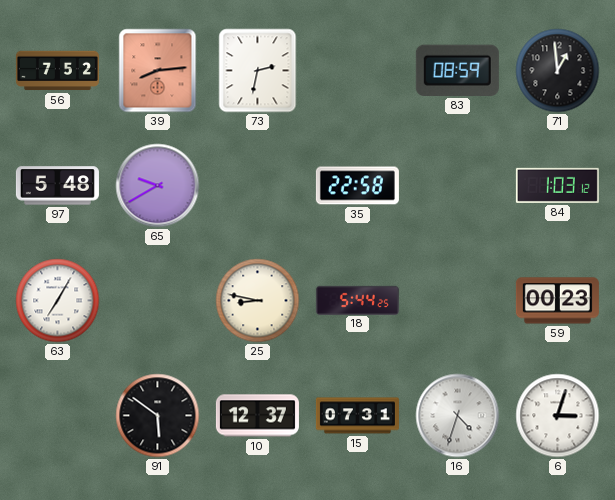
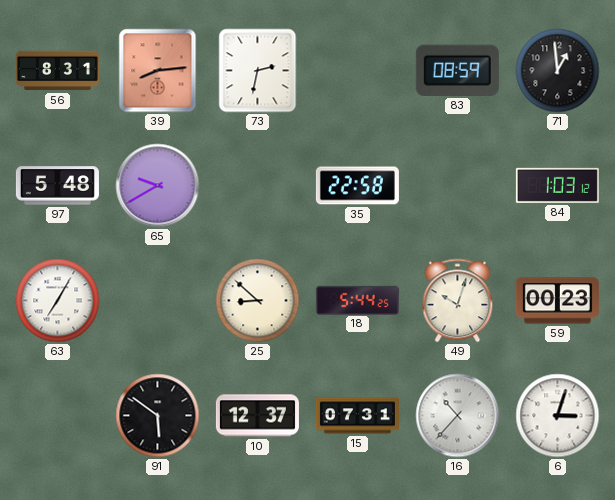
56: 7:52 -> 8:31
25: 8:47 -> 8:52
49: none -> 10:03
16: 4:33 -> 10:37
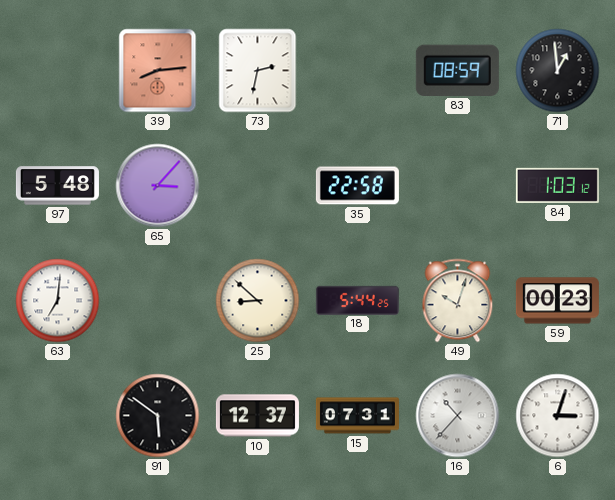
56: 8:31 -> none
65: 9:40 -> 3:07
63: 7:05 -> 7:01
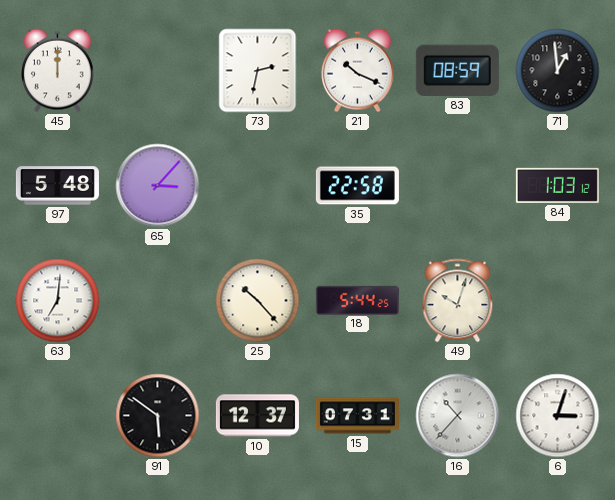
45: none -> 12:00
39: 8:14 -> none
21: none -> 10:19
25: 8:52 -> 10:23
59: 00:23 -> none
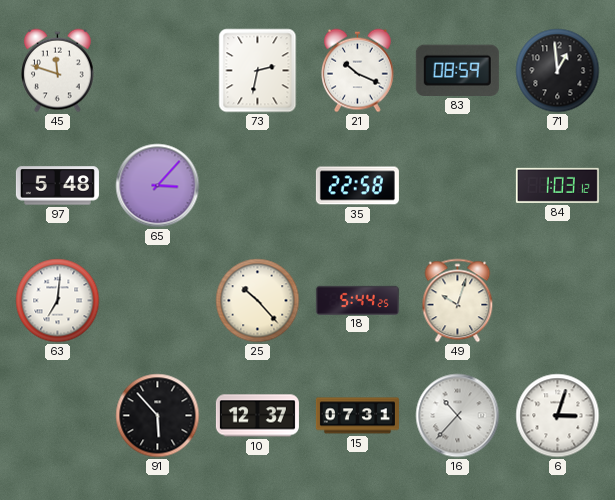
45: 12:00 -> 11:48
91: 5:51 -> 5:53
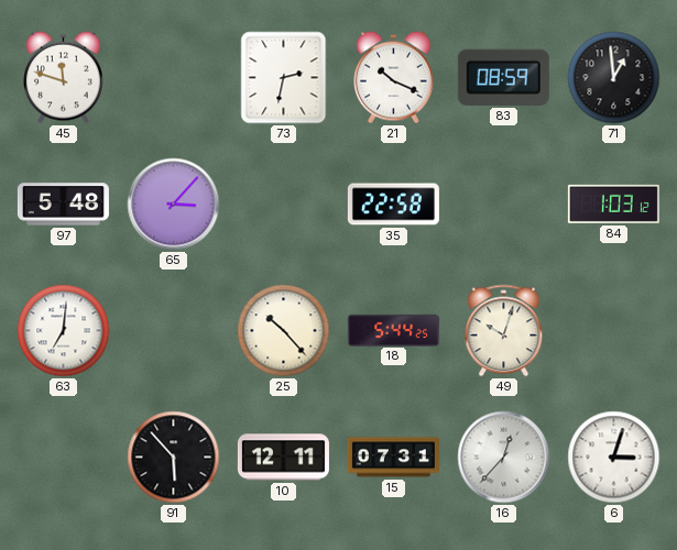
10: 12:37 -> 12:11
16: 10:37 -> 12:37
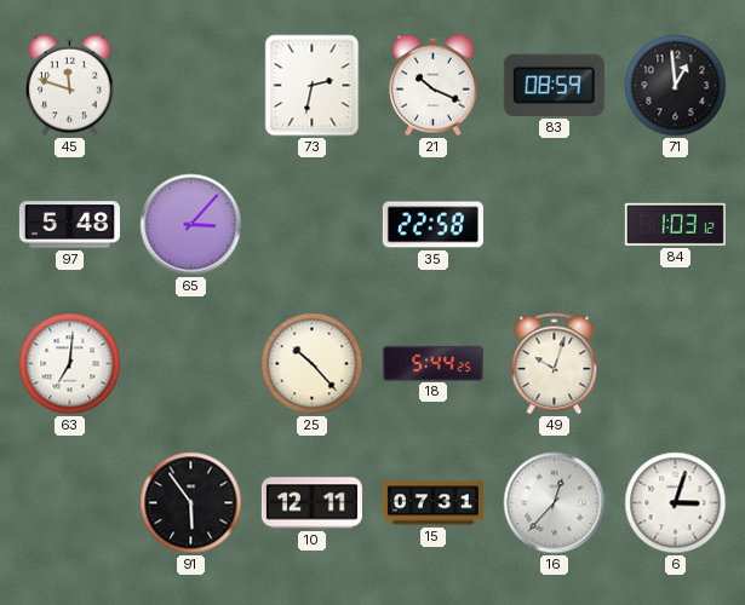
91: 5:53 -> 5:54
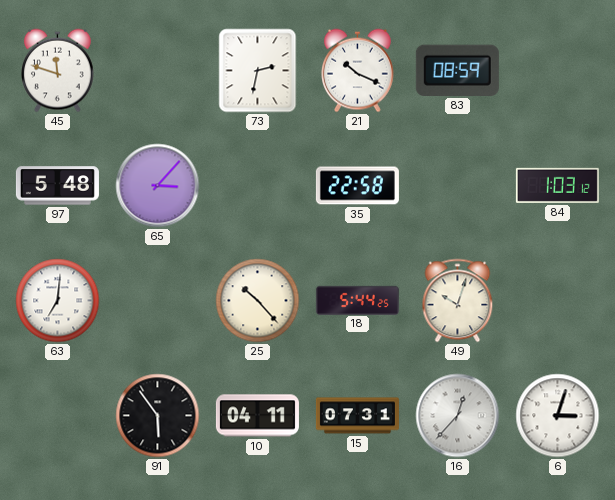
71: 12:59 -> none
10: 12:11 -> 04:11
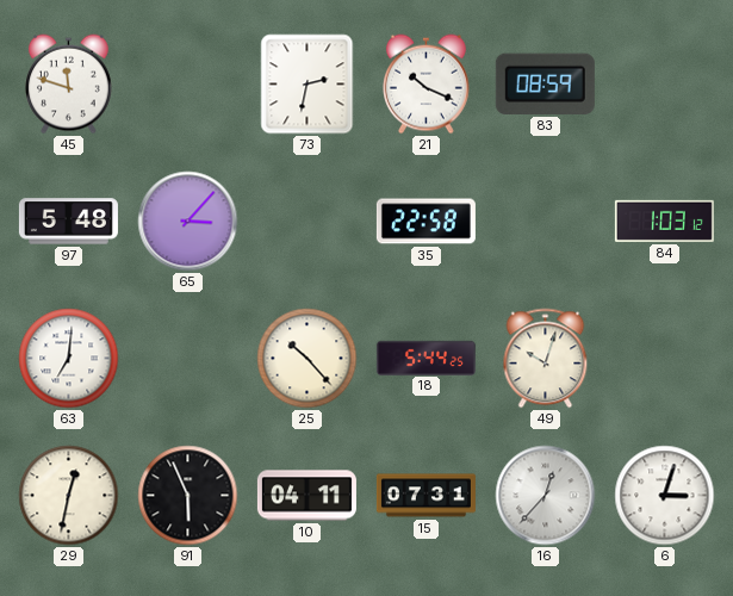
29: none -> 12:32
91: 5:54 -> 5:56
